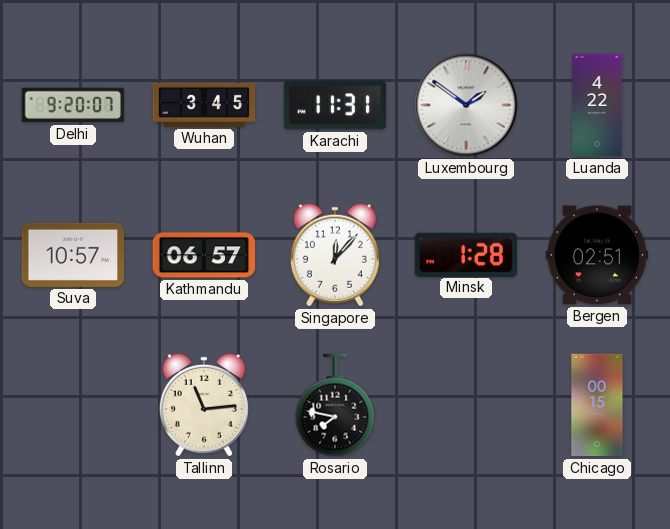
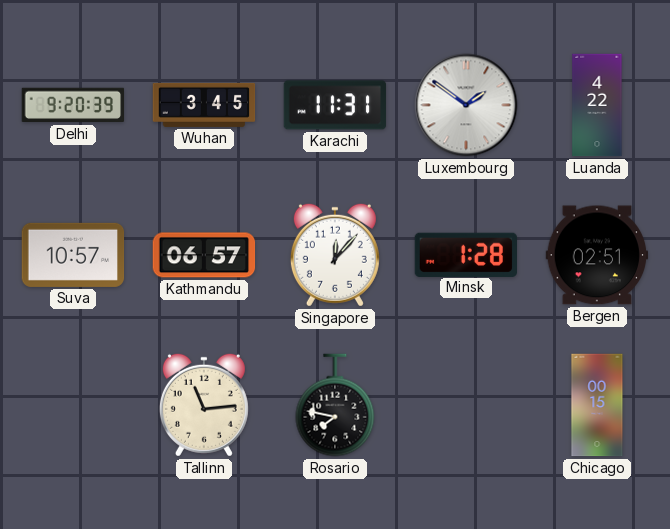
Delhi: 9:20:07 -> 9:20:39
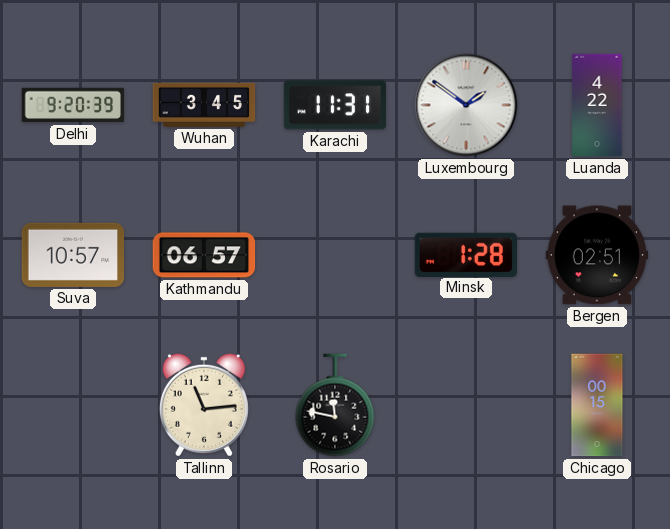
Singapore: 12:07 -> none
Rosario: 7:47 -> 11:47
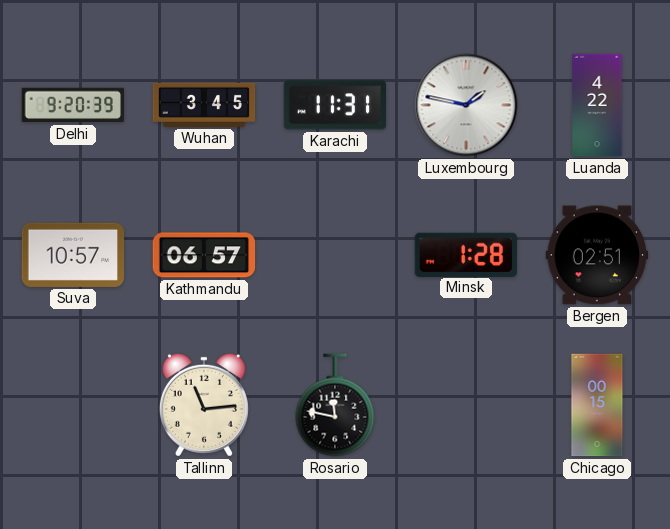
Luxembourg: 1:51 -> 1:47
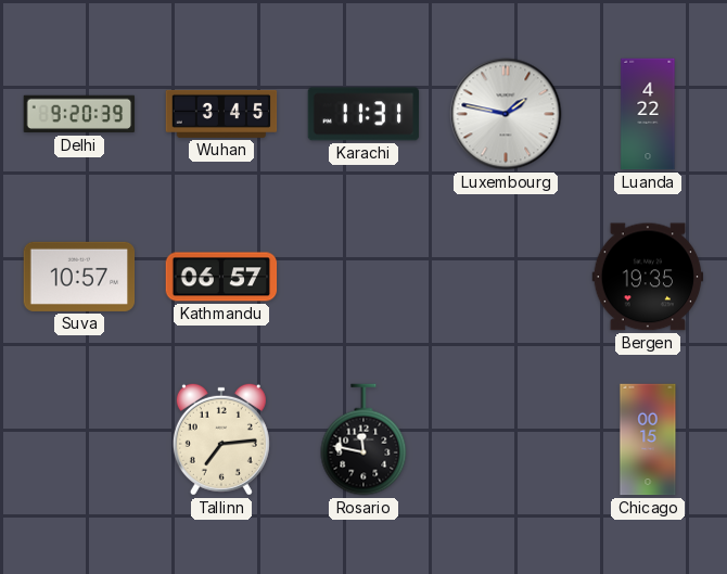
Minsk: 1:28 -> none
Bergen: 02:51 -> 19:35
Tallinn: 11:14 -> 7:14
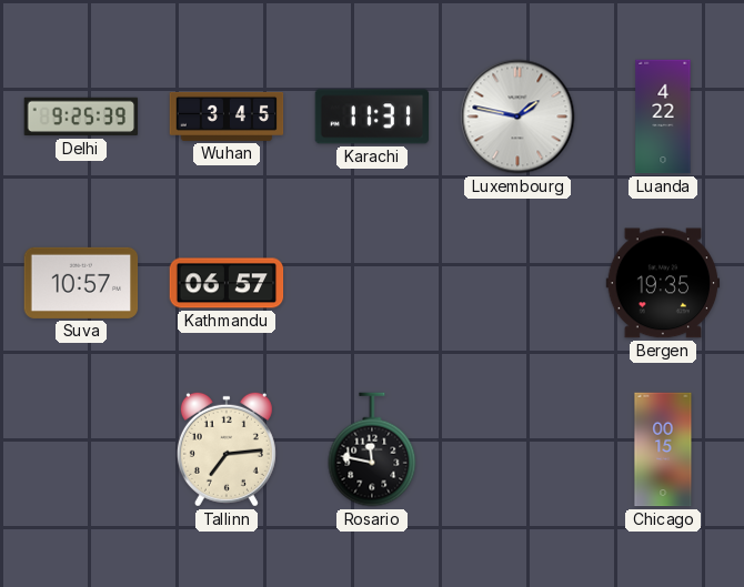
Delhi: 9:20 -> 9:25
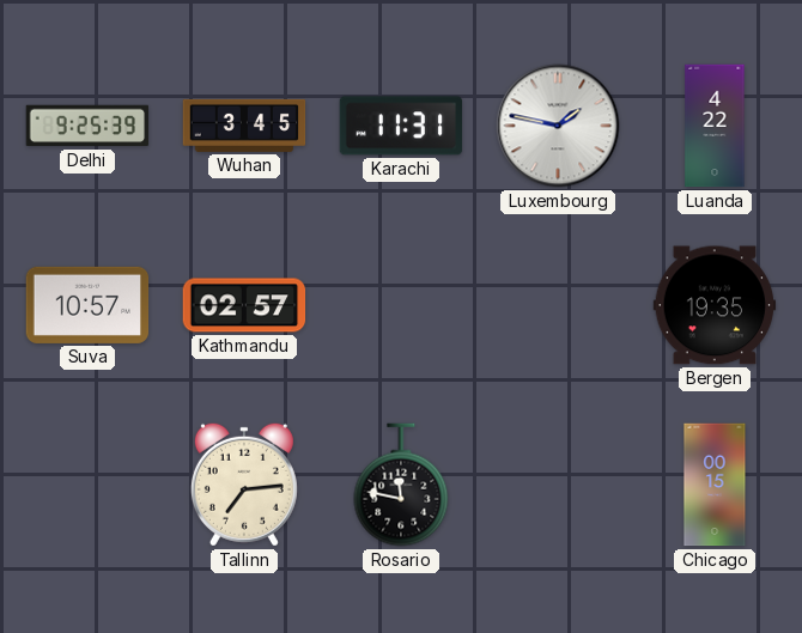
Kathmandu: 06:57 -> 02:57
